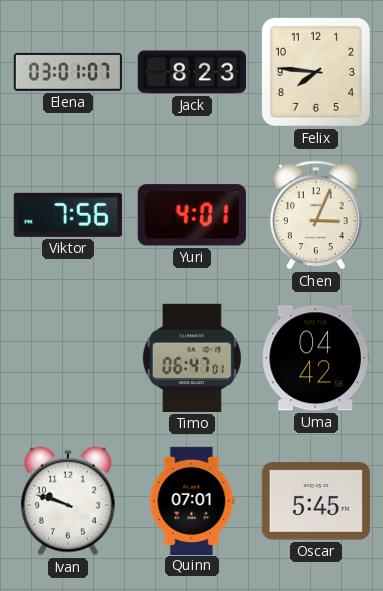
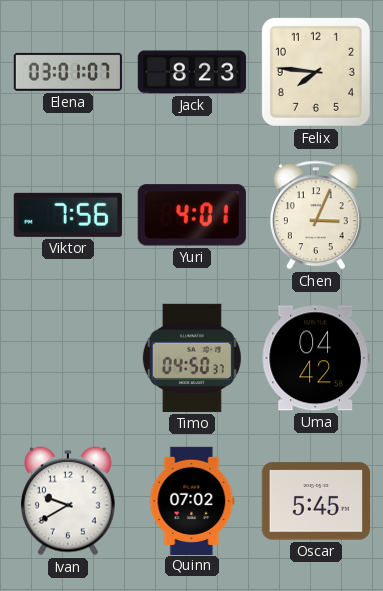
Timo: 06:47 -> 04:50
Ivan: 9:48 -> 9:40
Quinn: 07:01 -> 07:02
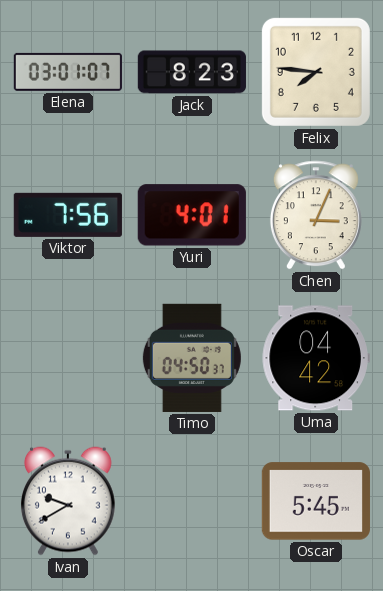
Quinn: 07:02 -> none
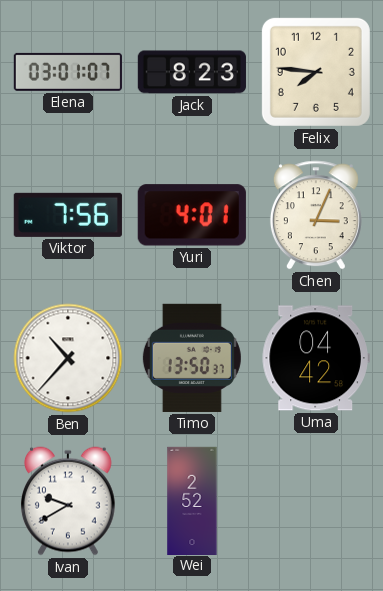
Ben: none -> 10:37
Timo: 04:50 -> 13:50
Wei: none -> 2:52
Oscar: 5:45 -> none
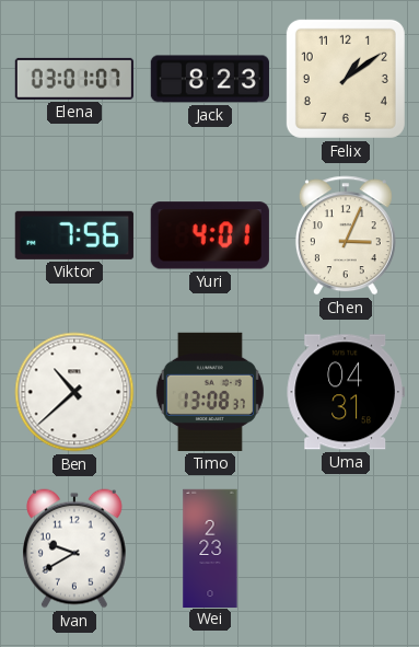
Felix: 7:46 -> 1:09
Ben: 10:37 -> 10:38
Timo: 13:50 -> 13:08
Uma: 04:42 -> 04:31
Wei: 2:52 -> 2:23
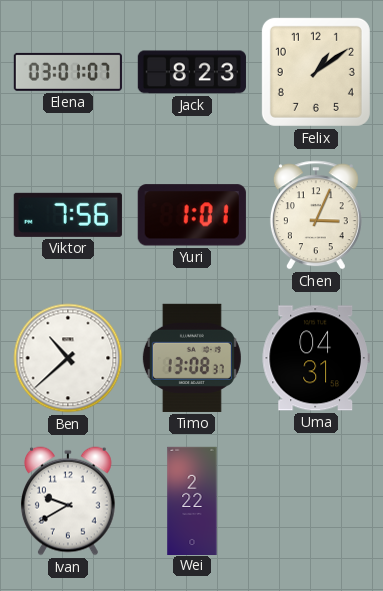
Yuri: 4:01 -> 1:01
Wei: 2:23 -> 2:22
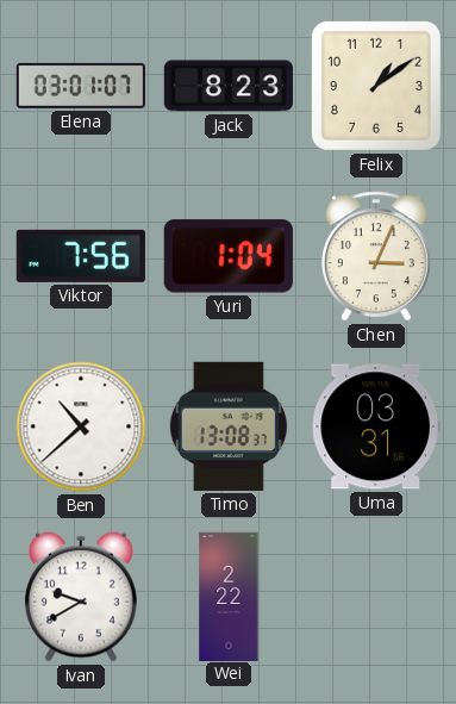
Yuri: 1:01 -> 1:04
Uma: 04:31 -> 03:31
